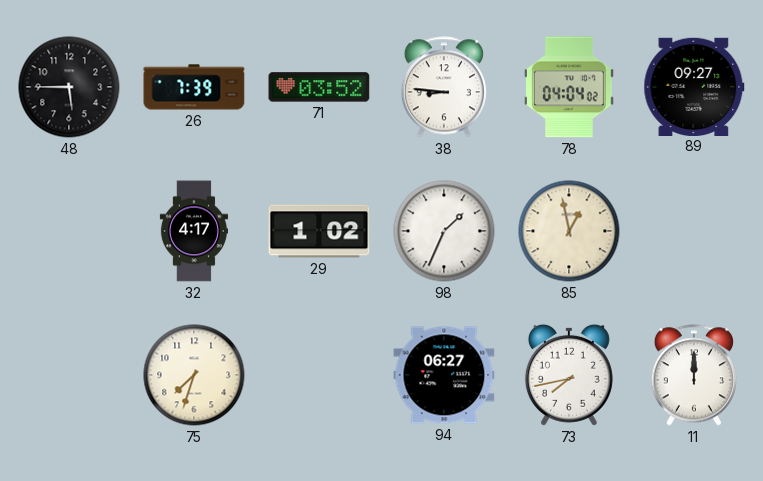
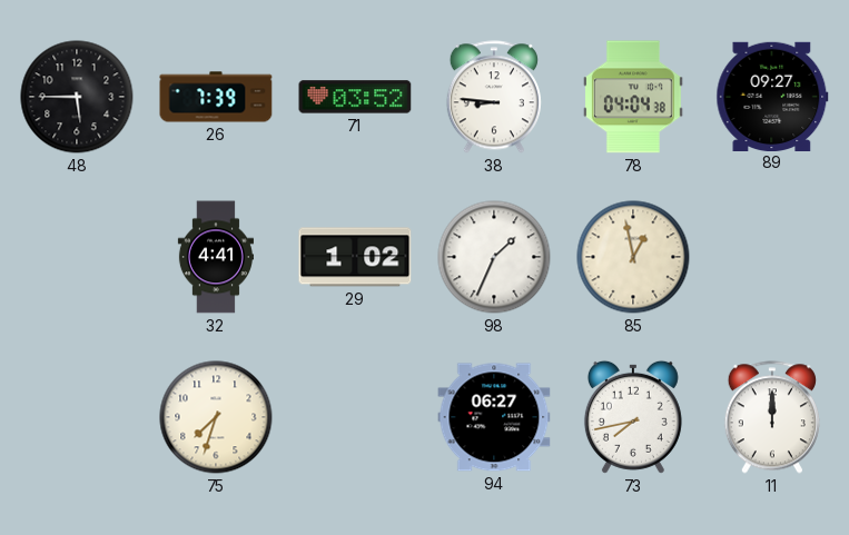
78: 04:04:02 -> 04:04:38
32: 4:17 -> 4:41
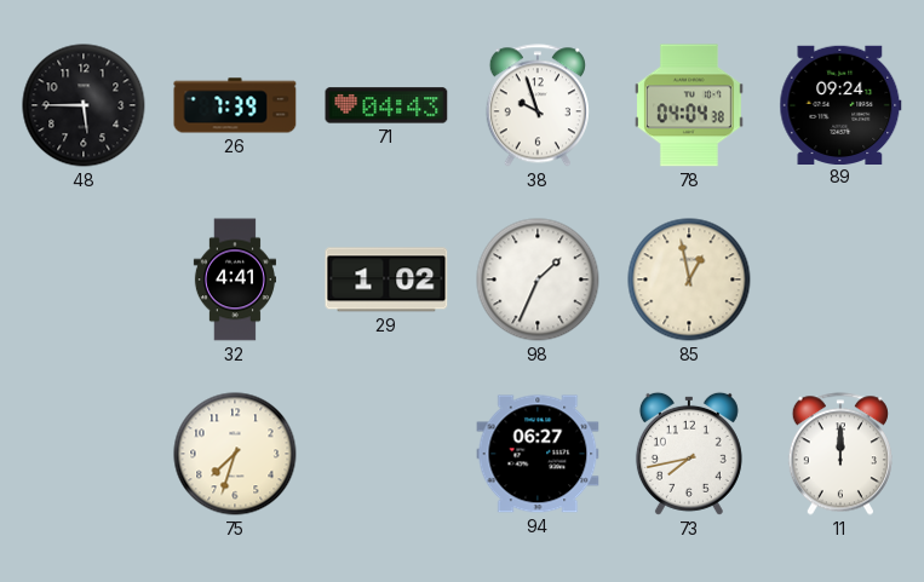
71: 03:52 -> 04:43
38: 8:46 -> 9:57
89: 09:27 -> 09:24
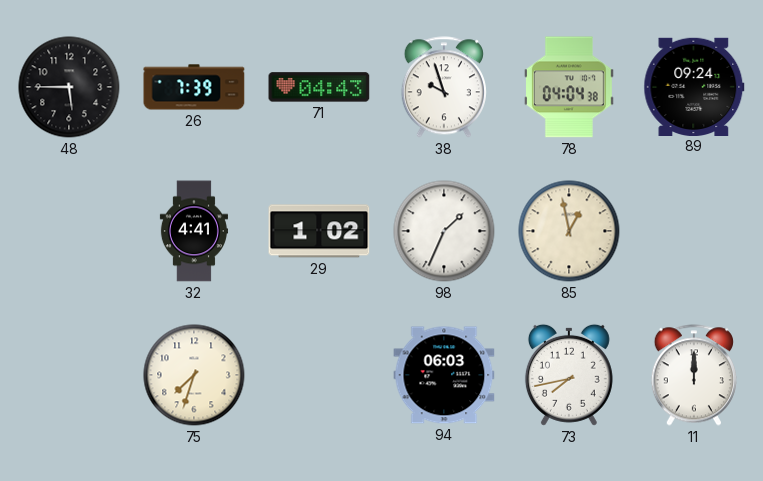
94: 06:27 -> 06:03
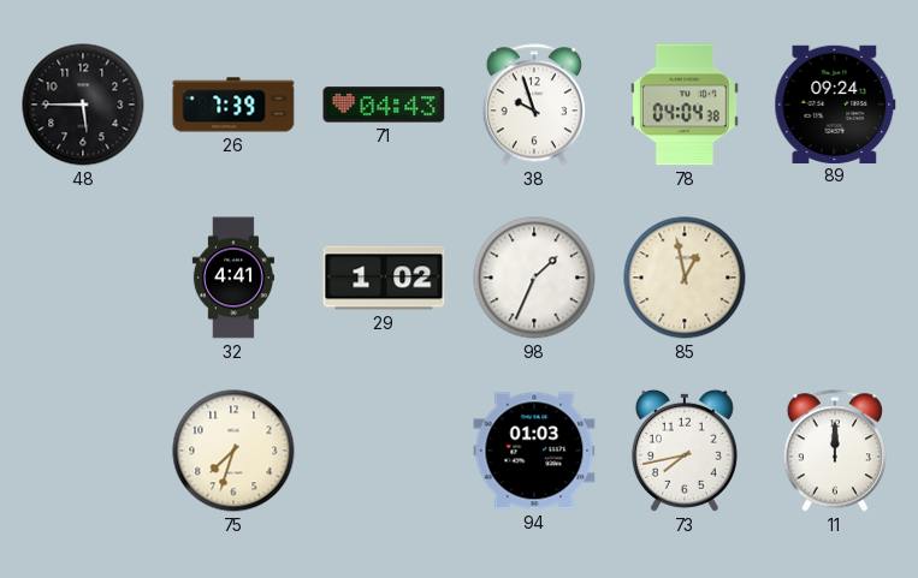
94: 06:03 -> 01:03
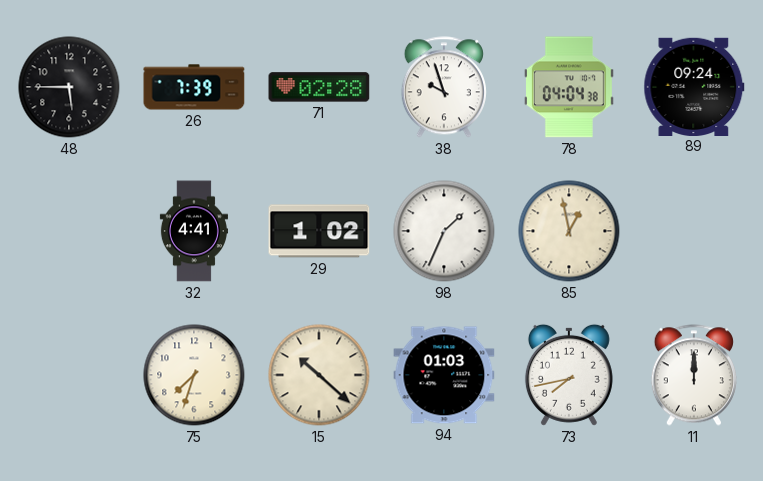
71: 04:43 -> 02:28
15: none -> 10:22
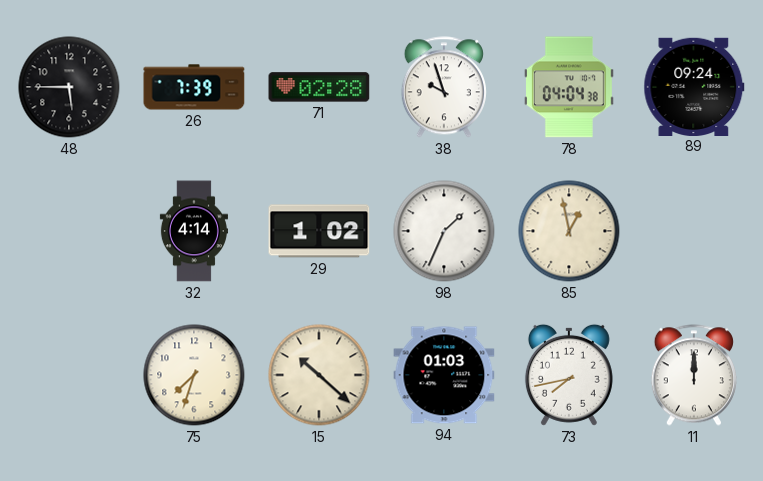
32: 4:41 -> 4:14
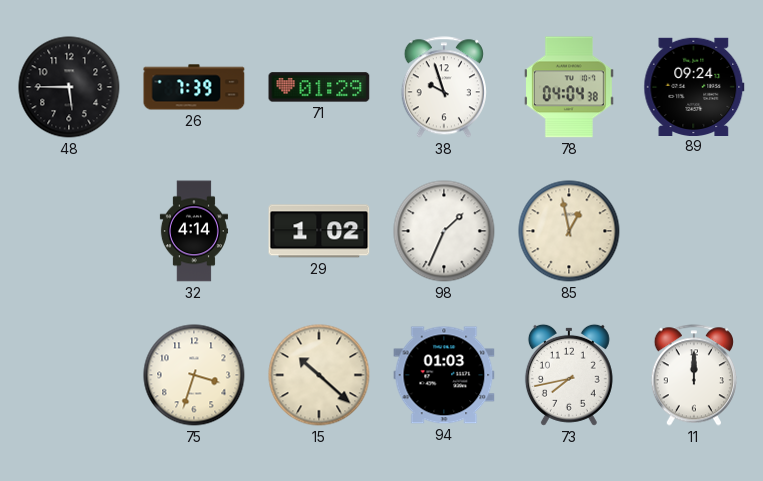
71: 02:28 -> 01:29
75: 7:33 -> 3:33
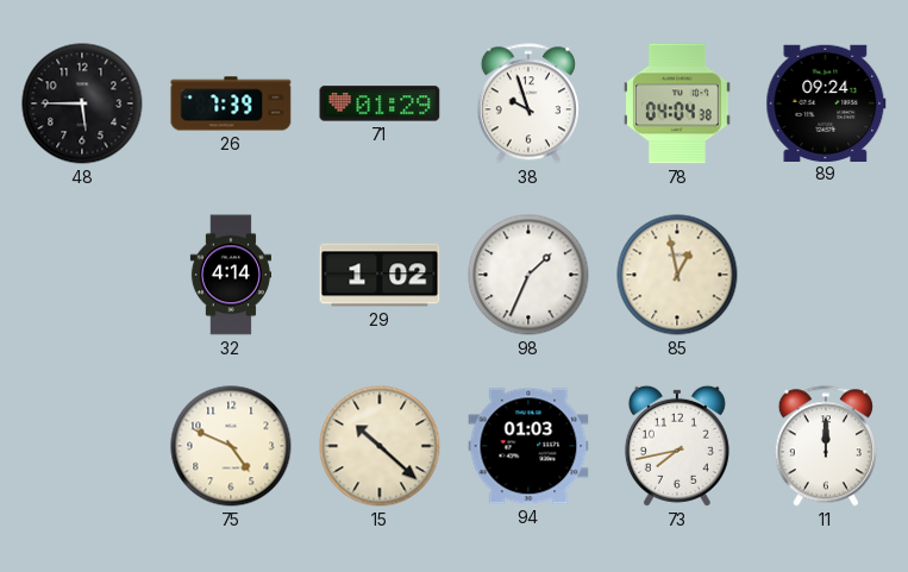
75: 3:33 -> 4:49
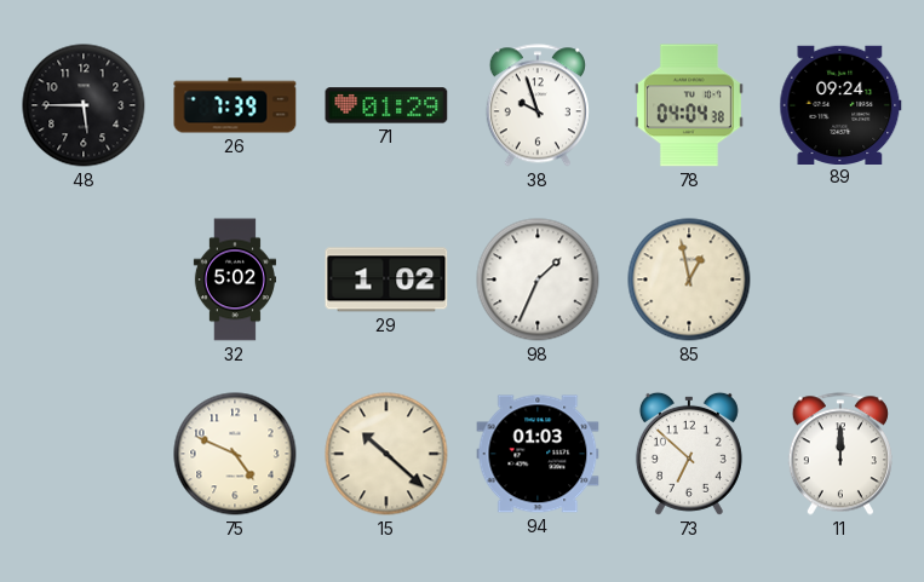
32: 4:14 -> 5:02
73: 7:43 -> 6:52
